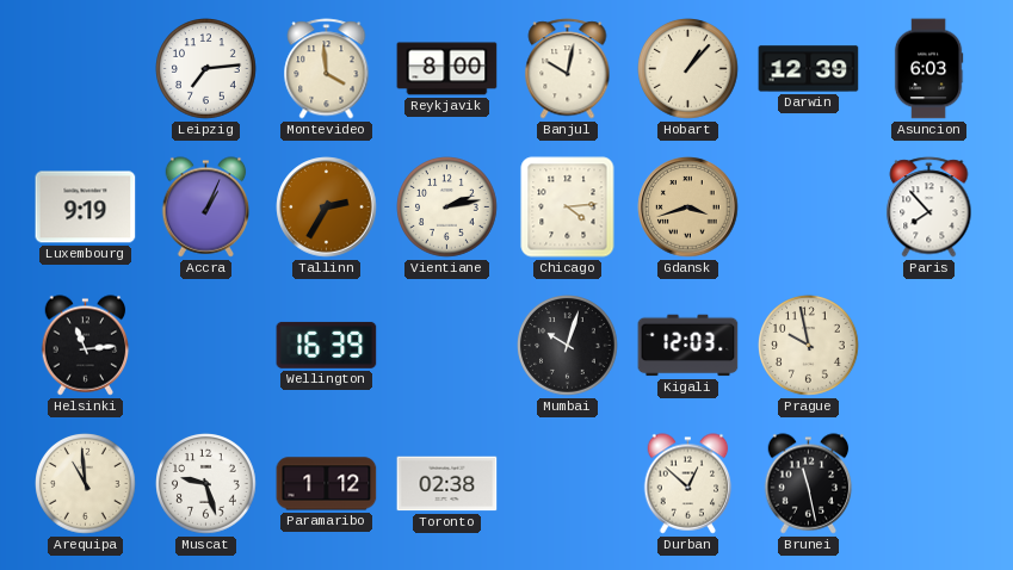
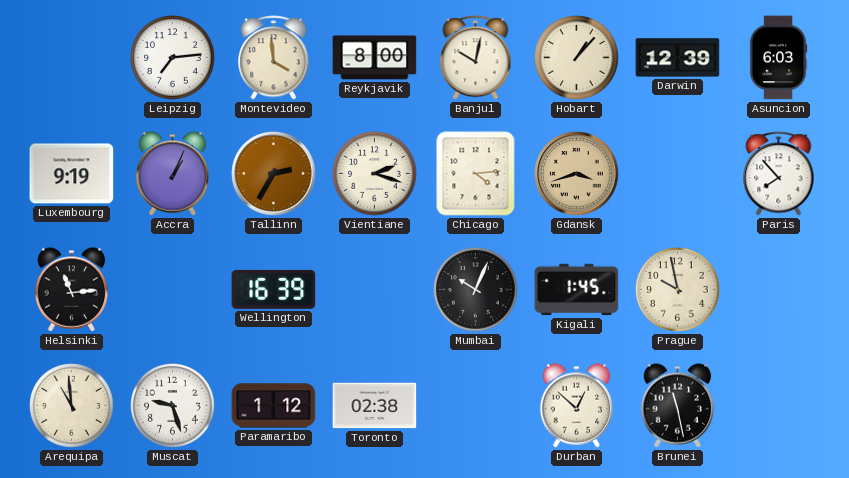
Vientiane: 2:13 -> 2:18
Mumbai: 10:03 -> 10:04
Kigali: 12:03 -> 1:45
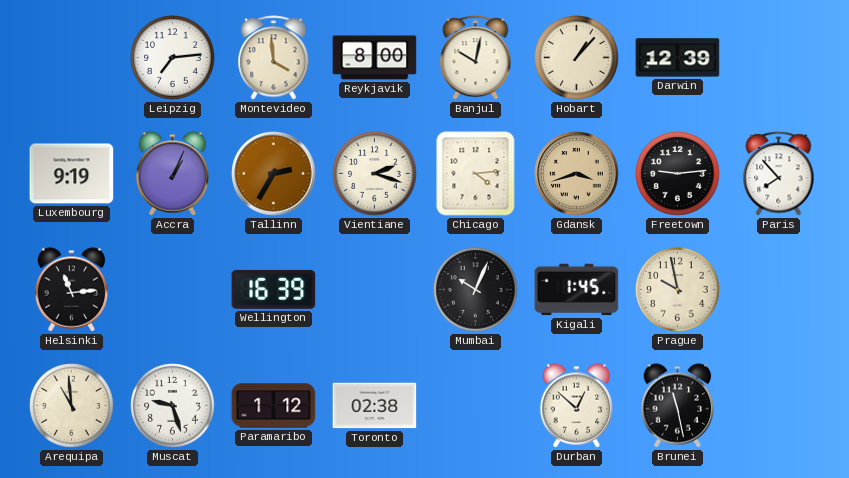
Asuncion: 6:03 -> none
Freetown: none -> 9:14
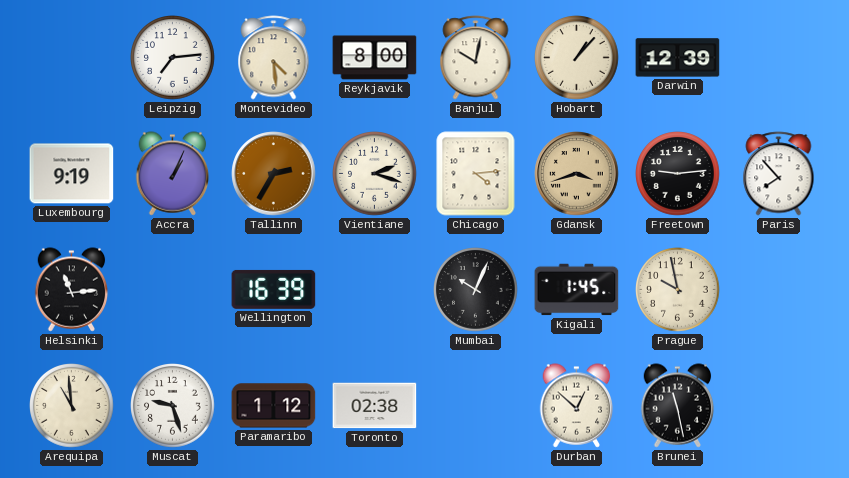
Montevideo: 3:59 -> 4:29
